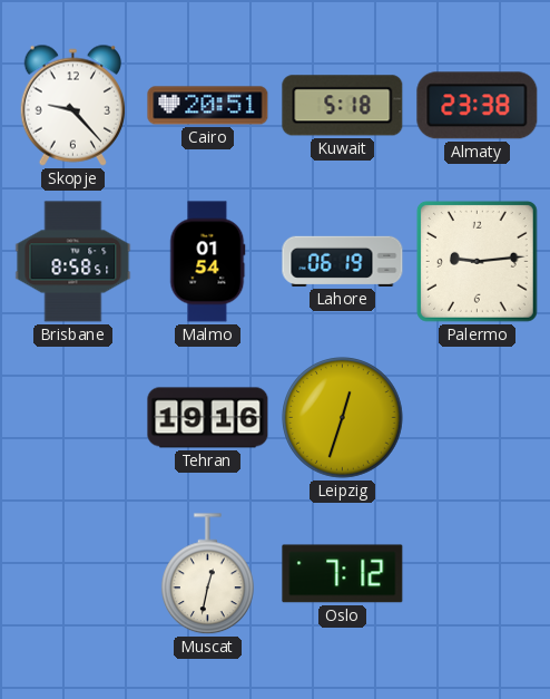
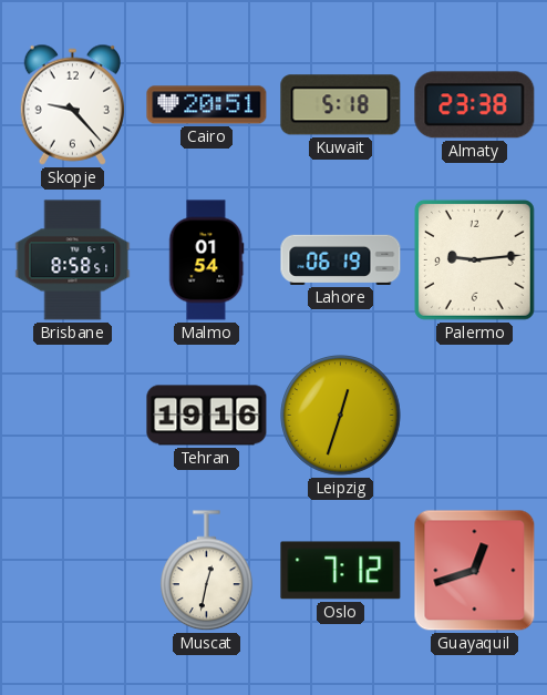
Guayaquil: none -> 12:42
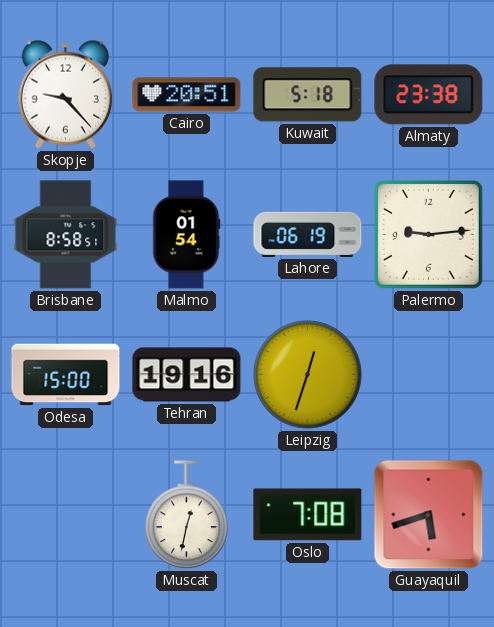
Odesa: none -> 15:00
Oslo: 7:12 -> 7:08
Guayaquil: 12:42 -> 5:42
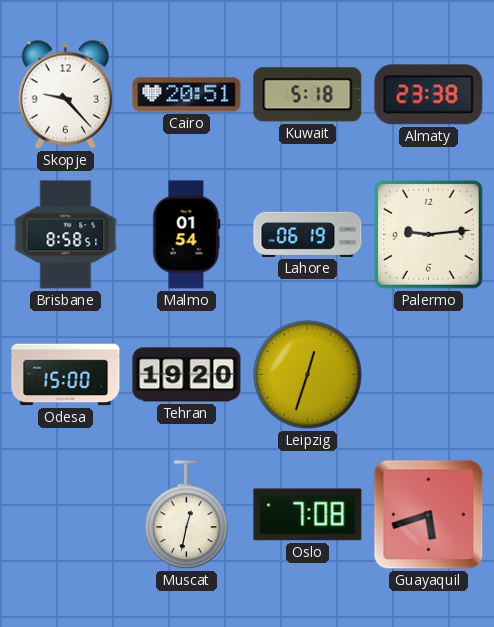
Tehran: 19:16 -> 19:20
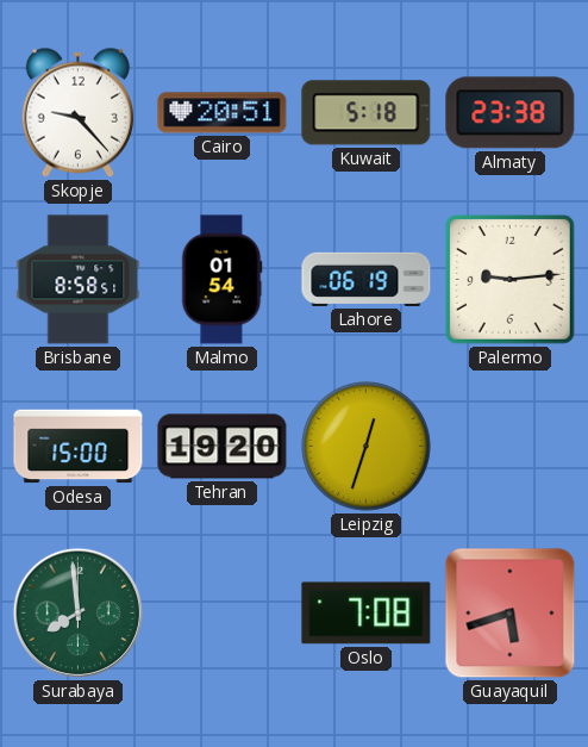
Surabaya: none -> 7:59
Muscat: 12:32 -> none
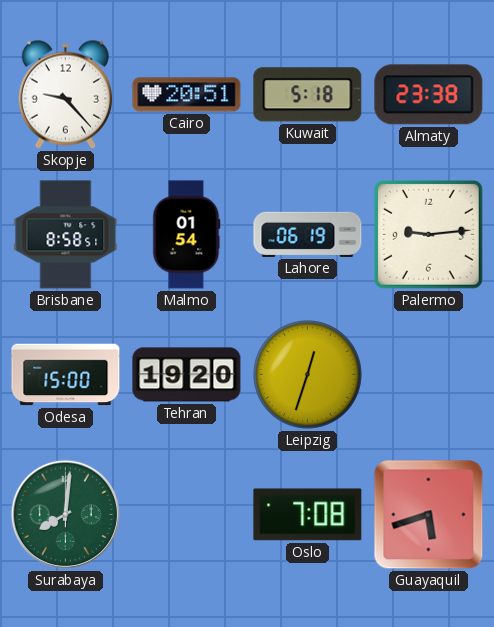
Surabaya: 7:59 -> 8:01
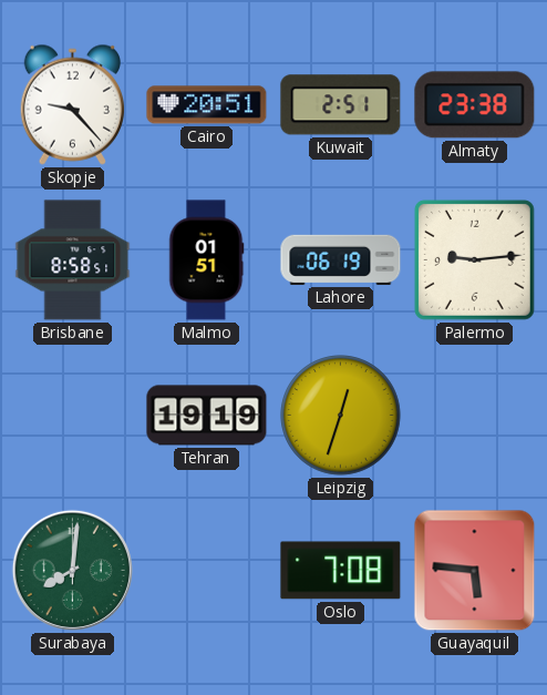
Kuwait: 5:18 -> 2:51
Malmo: 01:54 -> 01:51
Odesa: 15:00 -> none
Tehran: 19:20 -> 19:19
Guayaquil: 5:42 -> 5:46
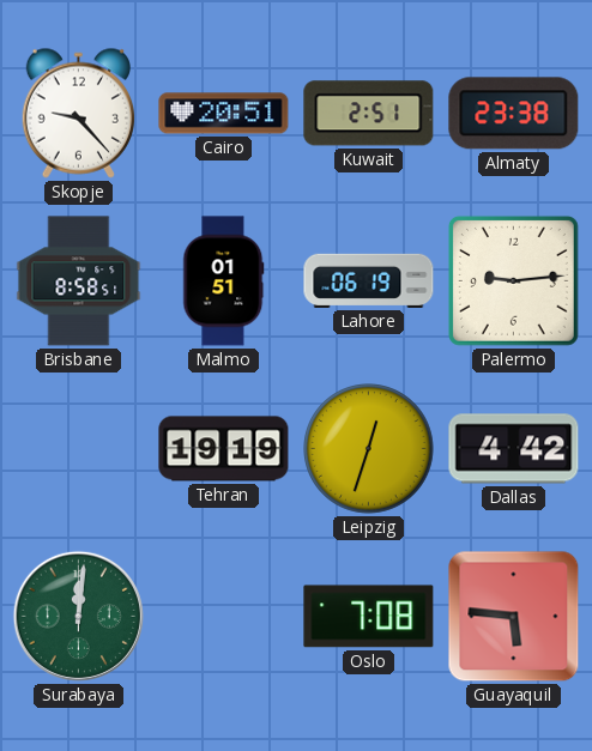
Dallas: none -> 4:42
Surabaya: 8:01 -> 12:01
